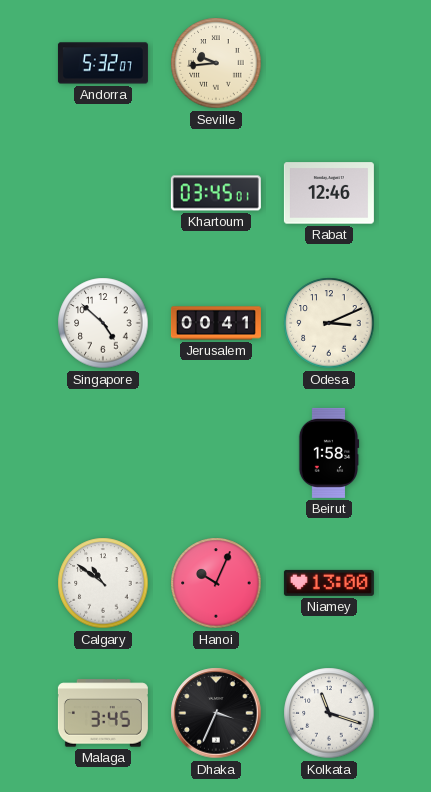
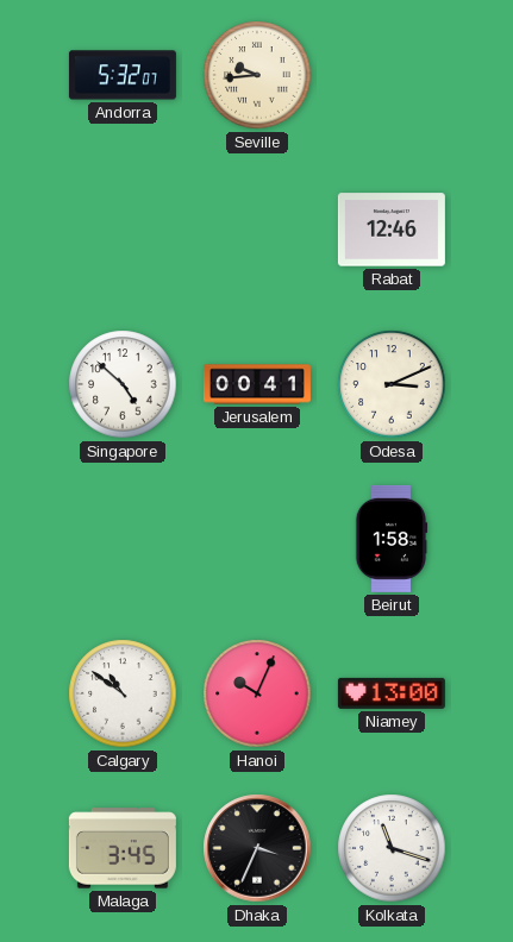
Khartoum: 03:45 -> none
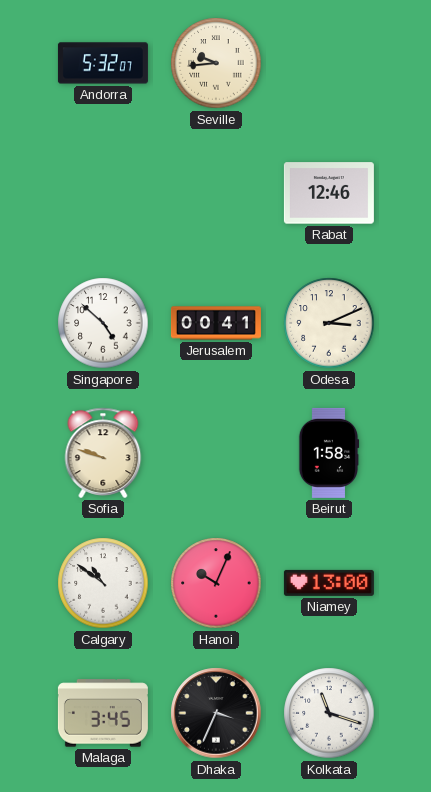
Sofia: none -> 9:48
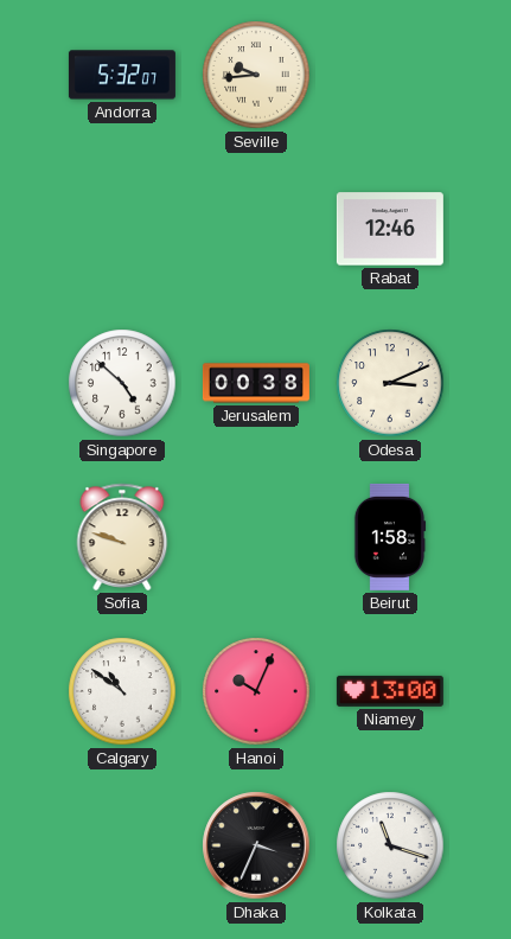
Jerusalem: 00:41 -> 00:38
Malaga: 3:45 -> none
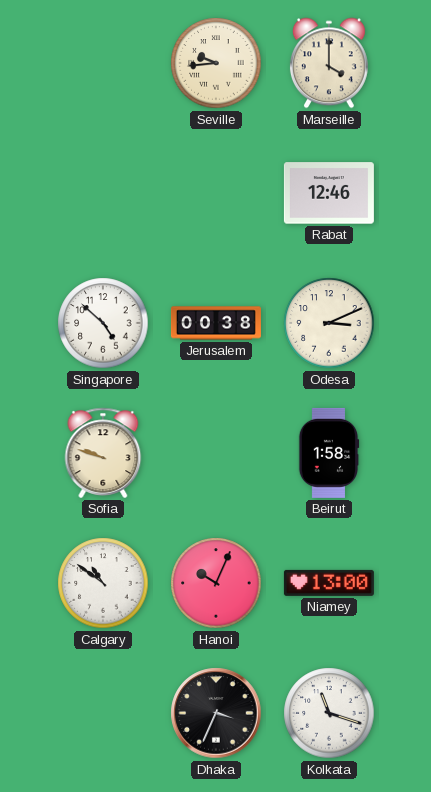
Andorra: 5:32 -> none
Marseille: none -> 4:00
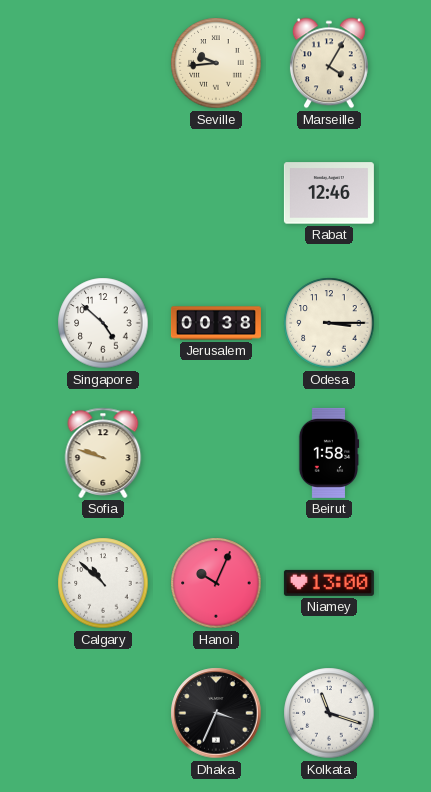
Marseille: 4:00 -> 4:05
Odesa: 3:11 -> 3:15
Calgary: 10:51 -> 10:52
